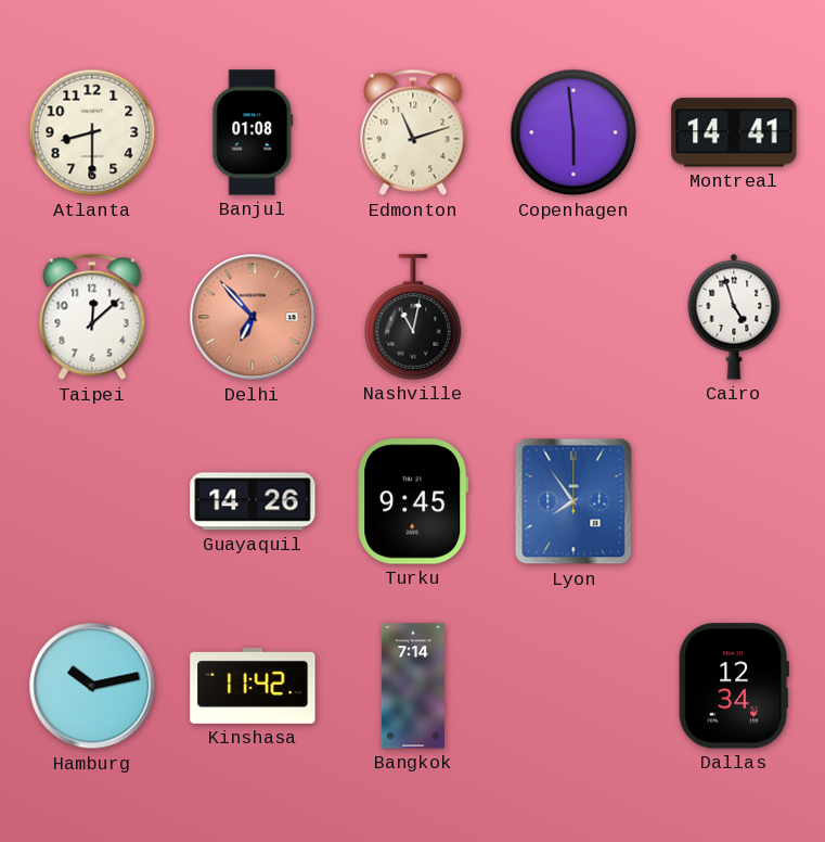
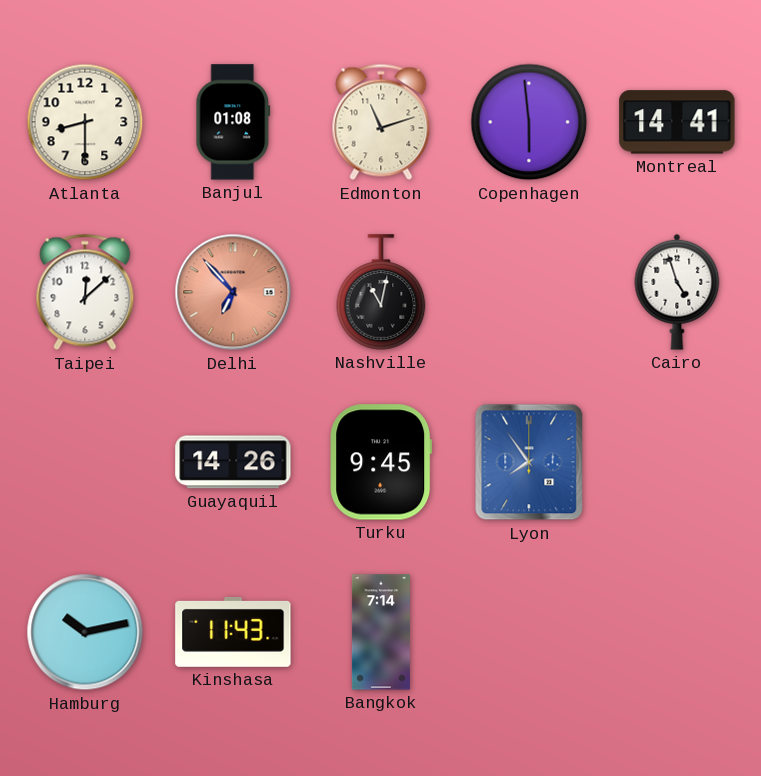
Kinshasa: 11:42 -> 11:43
Dallas: 12:34 -> none
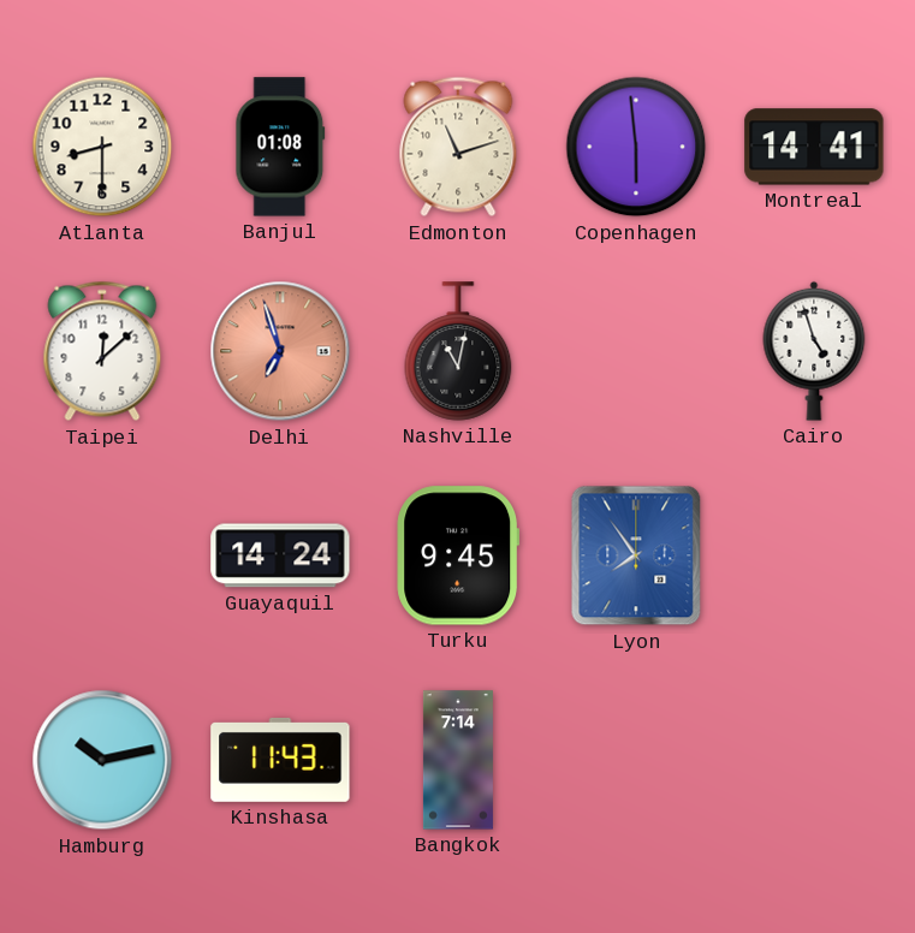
Delhi: 6:53 -> 6:57
Guayaquil: 14:26 -> 14:24
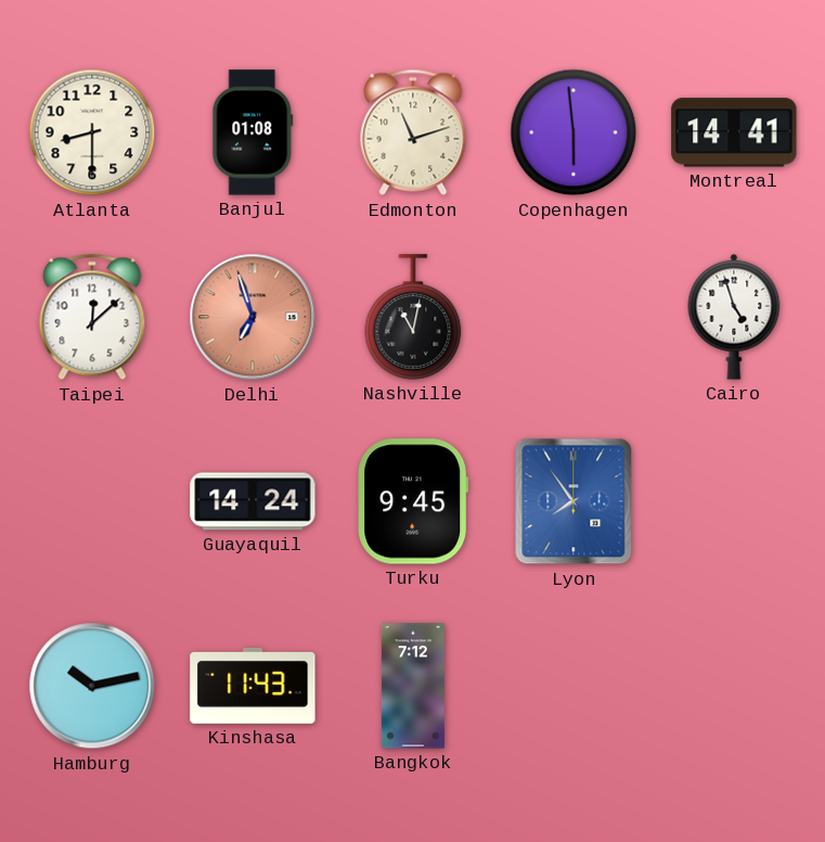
Bangkok: 7:14 -> 7:12
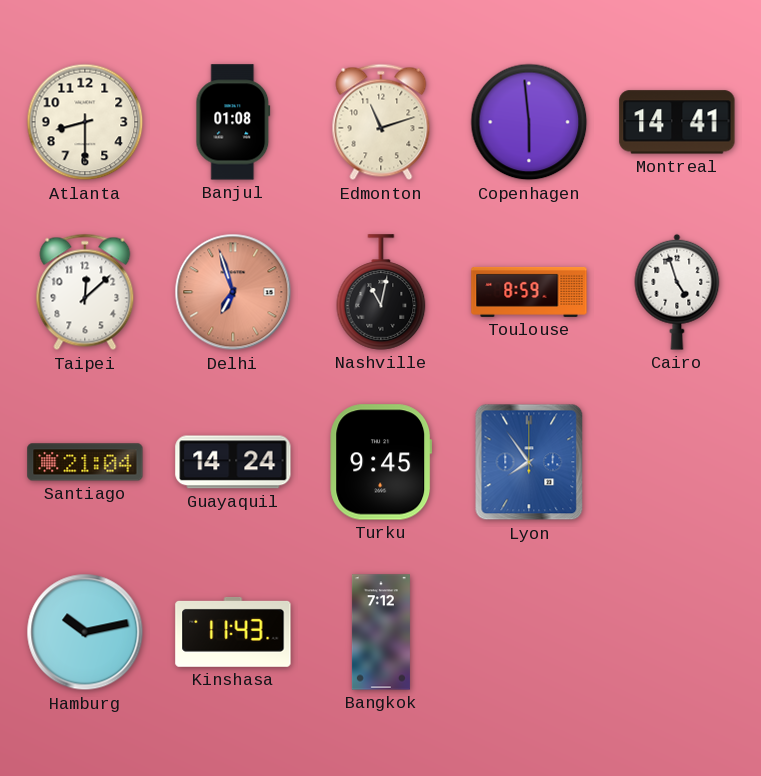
Toulouse: none -> 8:59
Santiago: none -> 21:04
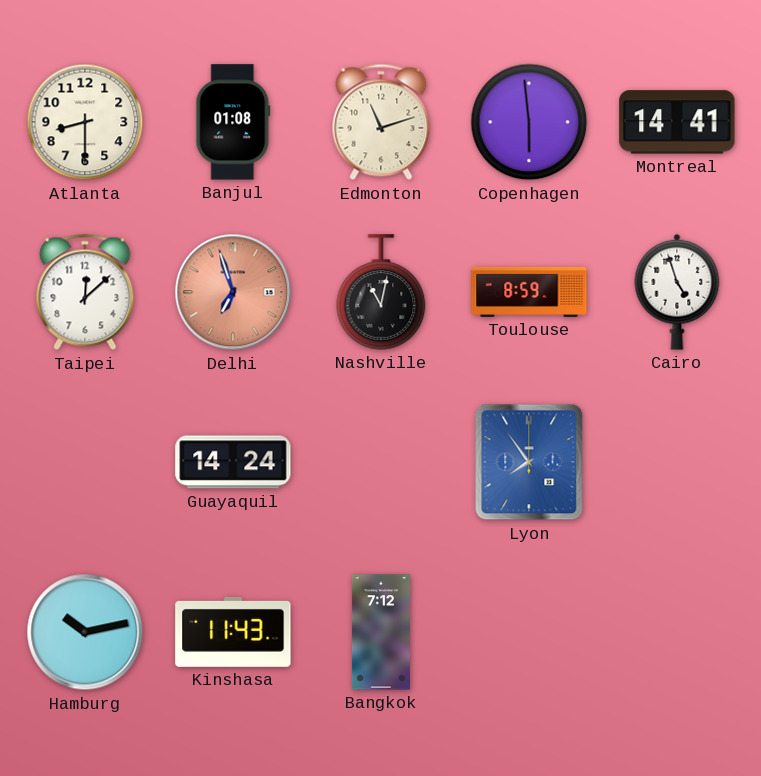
Santiago: 21:04 -> none
Turku: 9:45 -> none
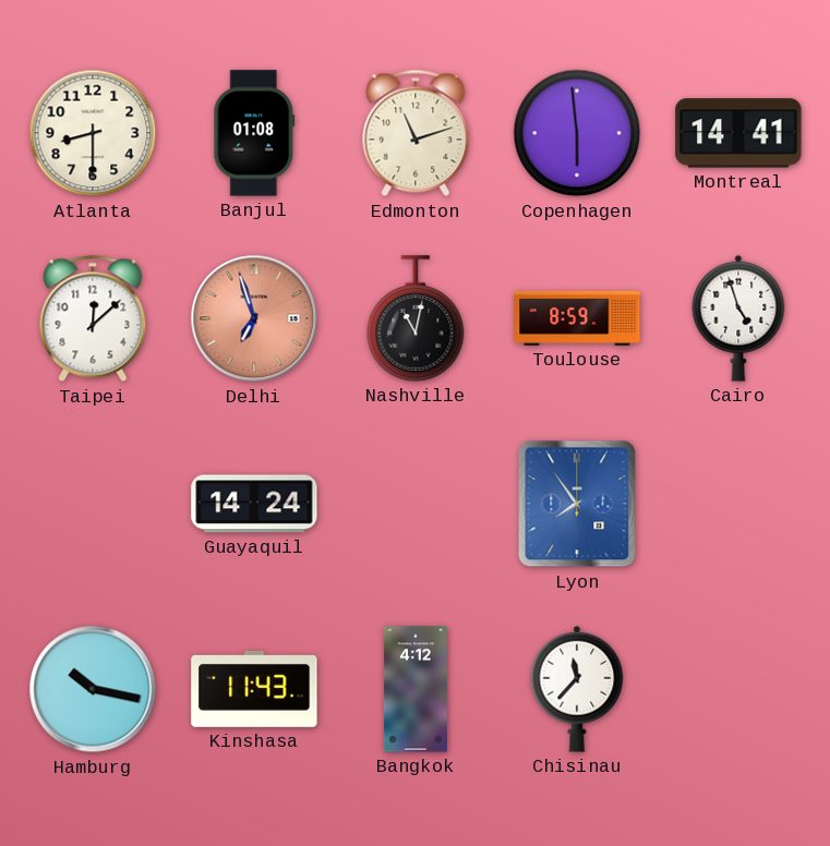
Hamburg: 10:13 -> 10:17
Bangkok: 7:12 -> 4:12
Chisinau: none -> 11:37
